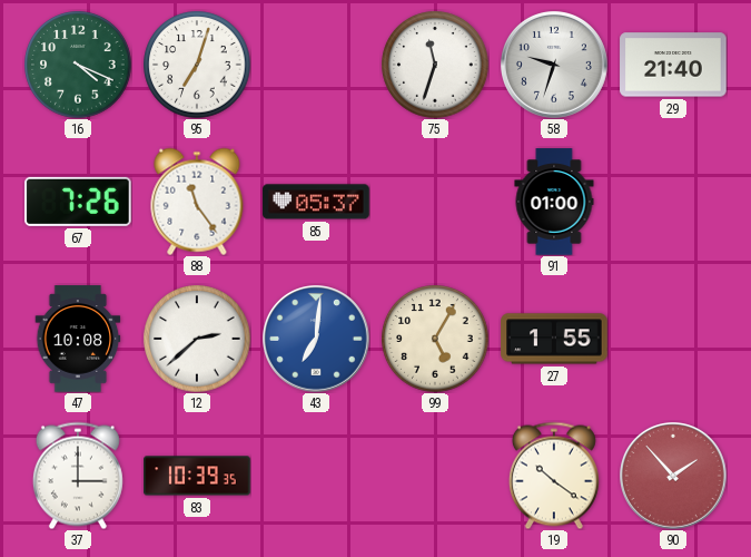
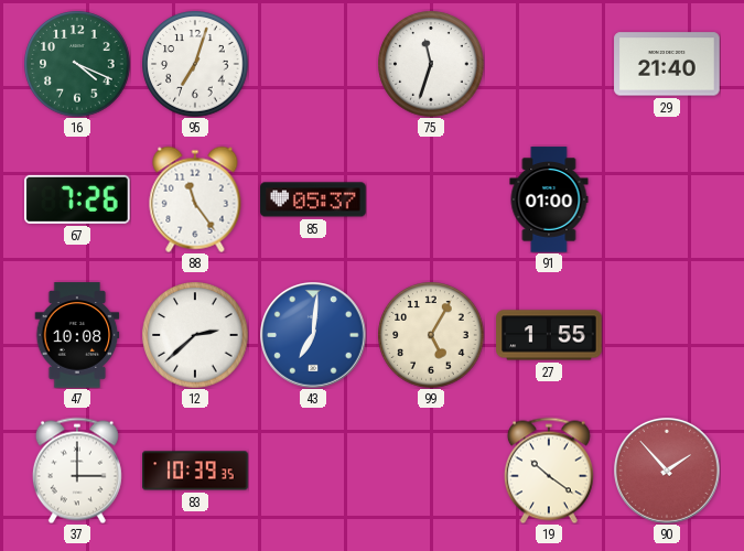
58: 9:33 -> none
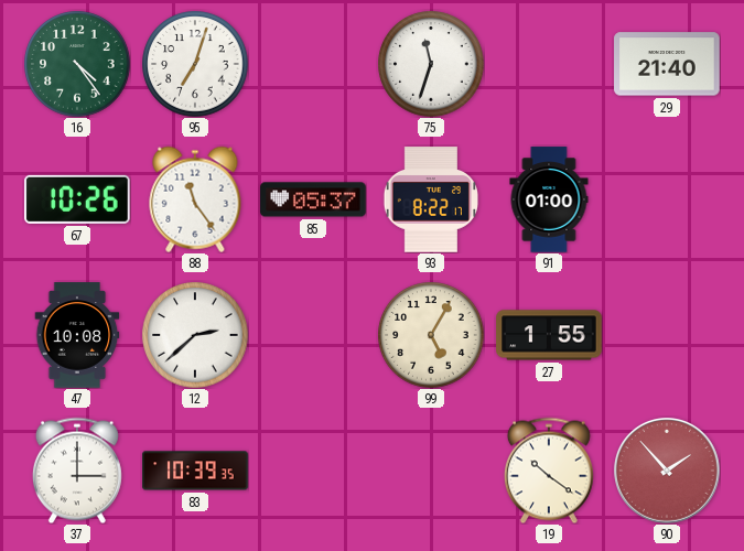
16: 4:19 -> 4:24
67: 7:26 -> 10:26
93: none -> 8:22
43: 7:01 -> none
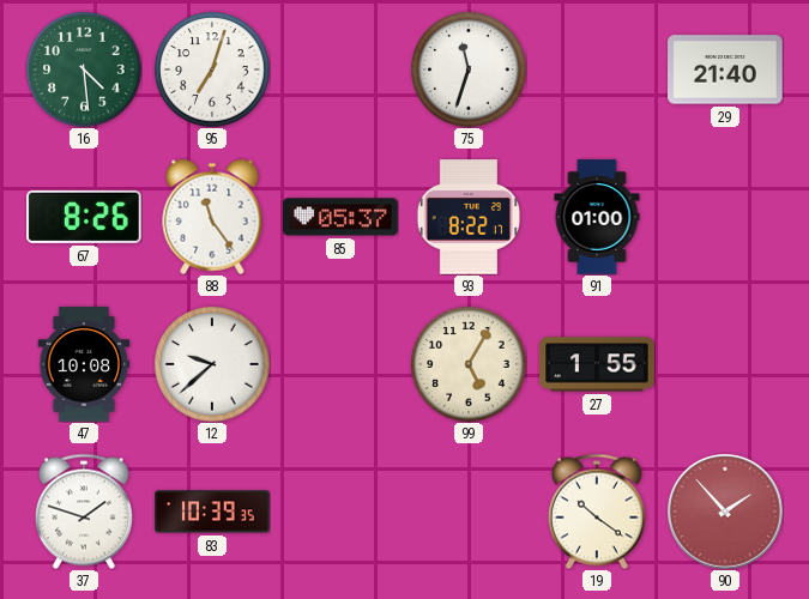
16: 4:24 -> 4:29
67: 10:26 -> 8:26
12: 2:38 -> 9:38
37: 3:00 -> 1:48
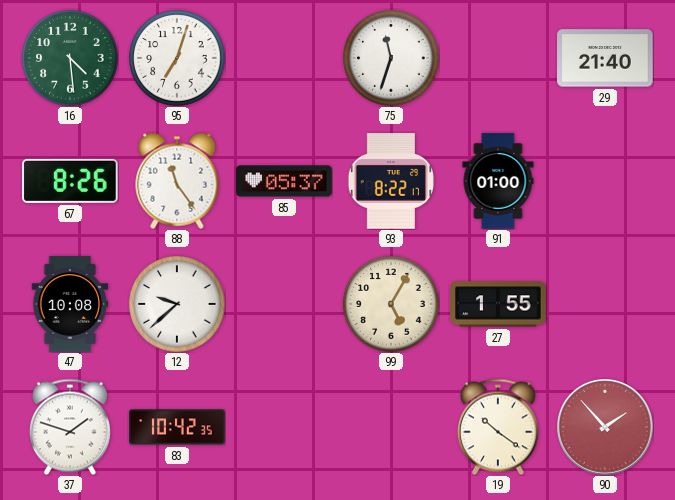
83: 10:39 -> 10:42
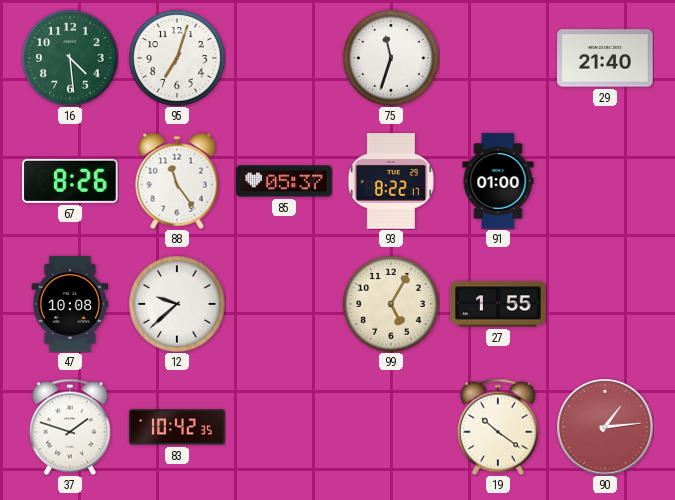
90: 1:53 -> 1:14
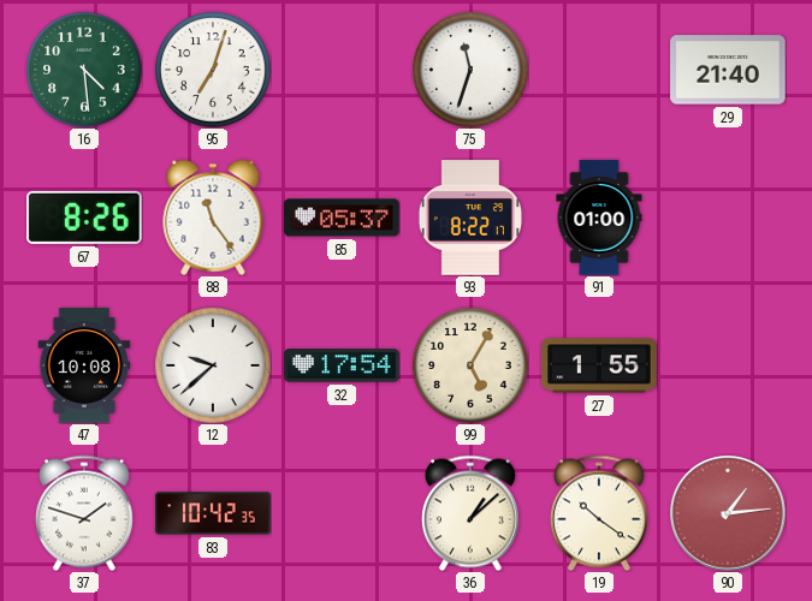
32: none -> 17:54
36: none -> 1:08
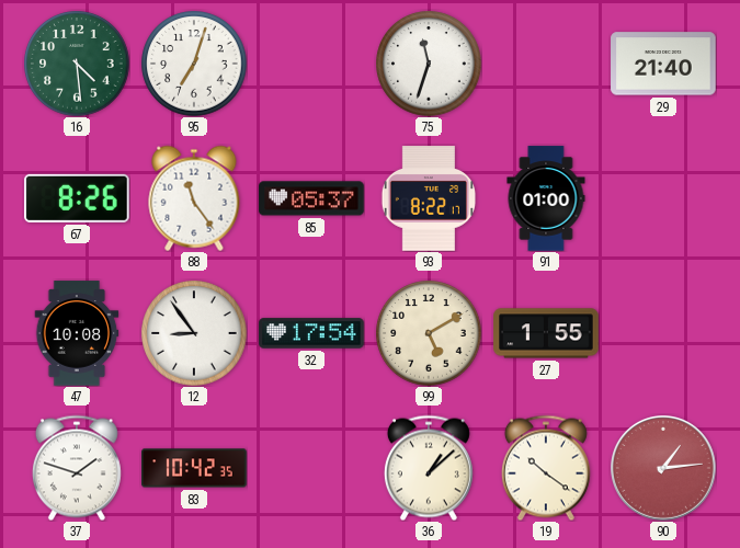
12: 9:38 -> 8:54
99: 5:05 -> 5:10
